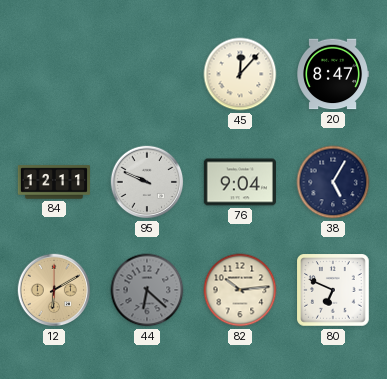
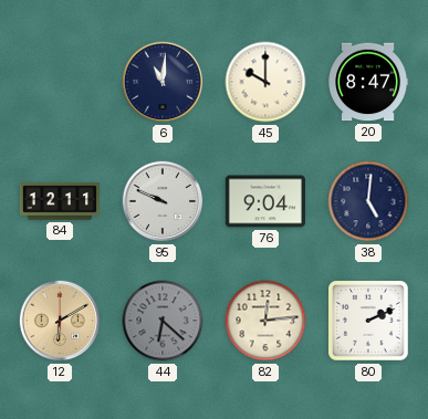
6: none -> 11:01
45: 12:07 -> 10:00
38: 5:05 -> 5:01
82: 10:14 -> 12:14
80: 6:49 -> 2:11
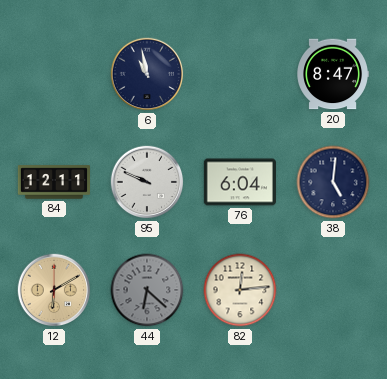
6: 11:01 -> 10:58
45: 10:00 -> none
76: 9:04 -> 6:04
80: 2:11 -> none
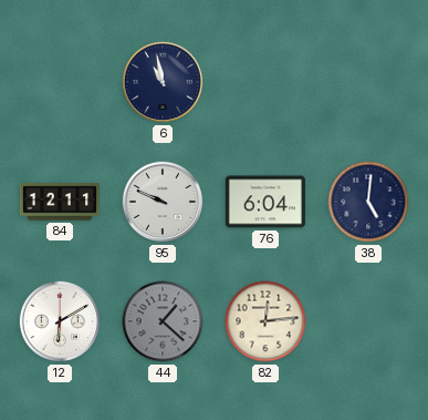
20: 8:47 -> none
12 dial: champagne -> white
44: 6:22 -> 1:22
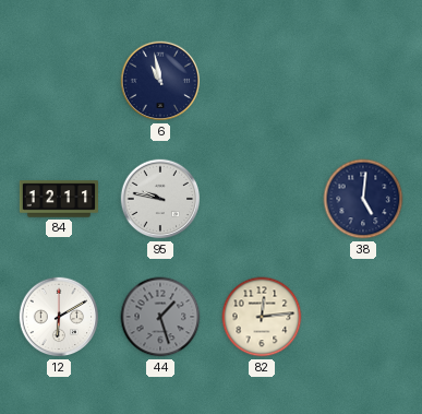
95: 9:49 -> 9:47
76: 6:04 -> none
44: 1:22 -> 1:27
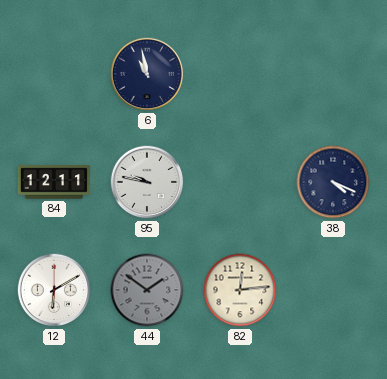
38: 5:01 -> 4:19
44: 1:27 -> 1:51
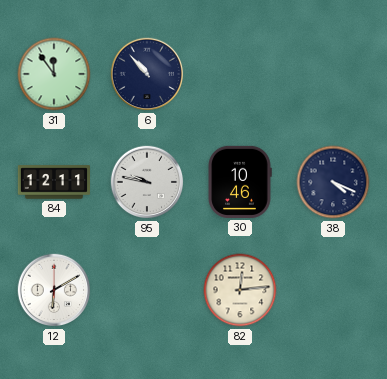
31: none -> 11:54
6: 10:58 -> 10:53
30: none -> 10:46
44: 1:51 -> none
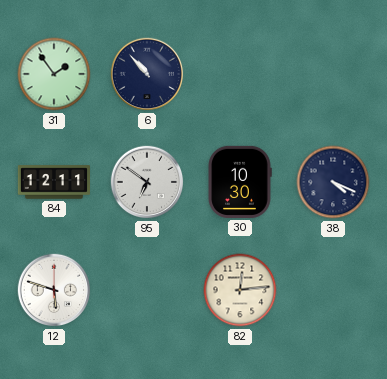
31: 11:54 -> 1:54
95: 9:47 -> 6:51
30: 10:46 -> 10:30
12: 6:10 -> 5:48
